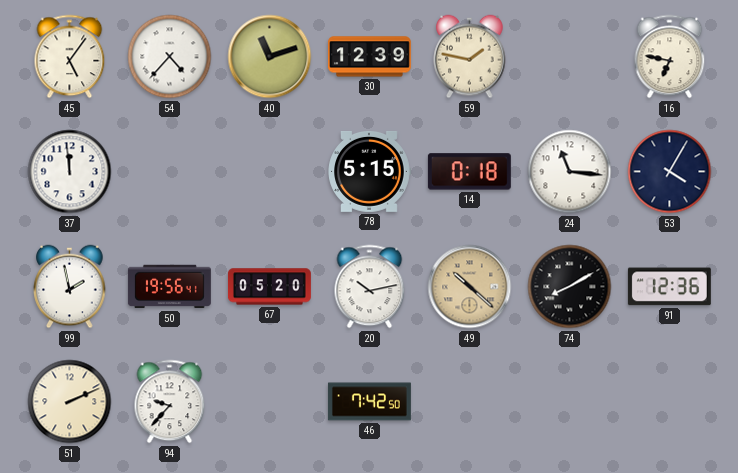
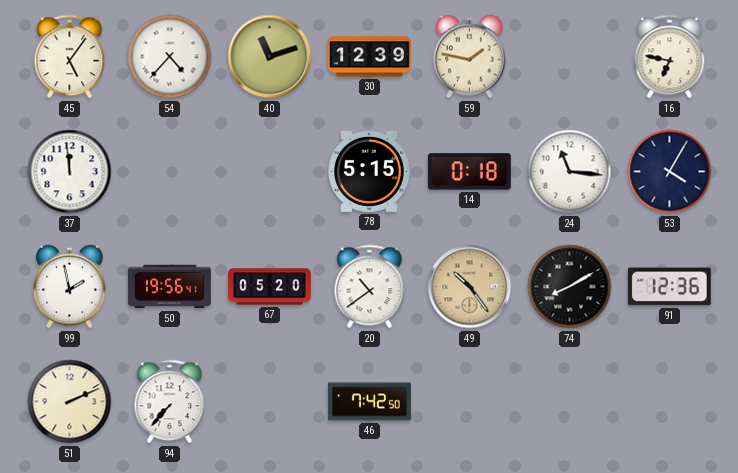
20: 10:13 -> 10:39
49: 10:22 -> 10:24
94: 9:37 -> 7:37
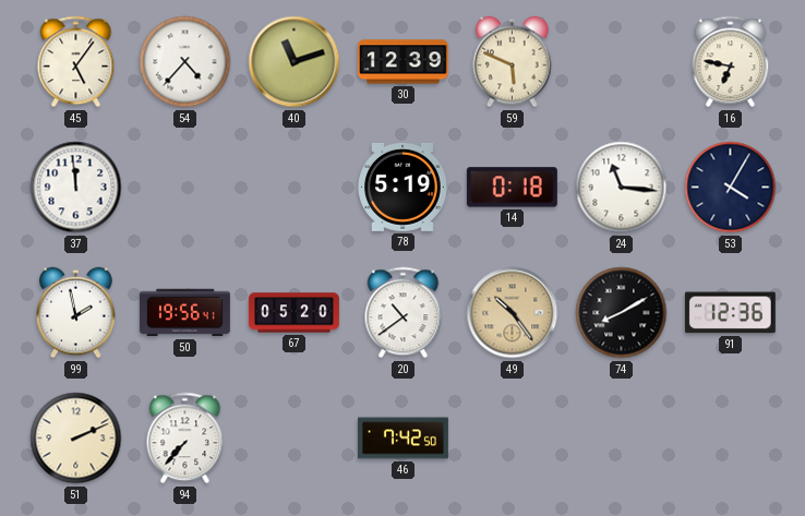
59: 1:47 -> 5:49
78: 5:15 -> 5:19
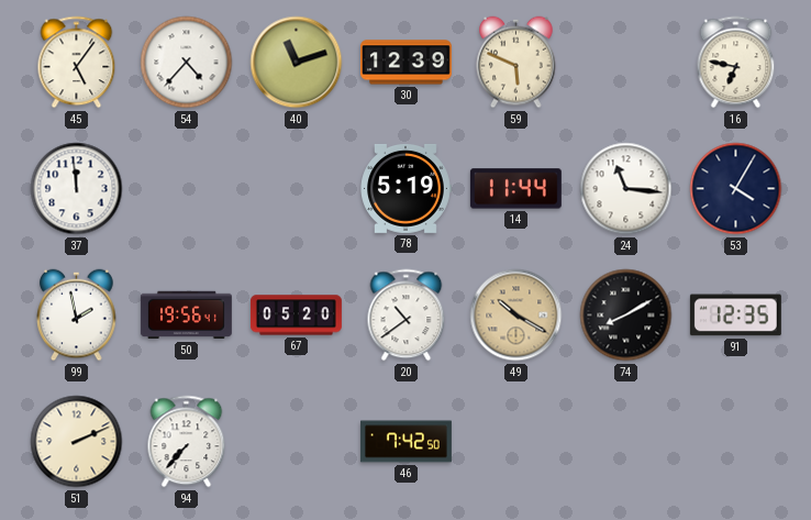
14: 0:18 -> 11:44
49: 10:24 -> 10:20
91: 12:36 -> 12:35
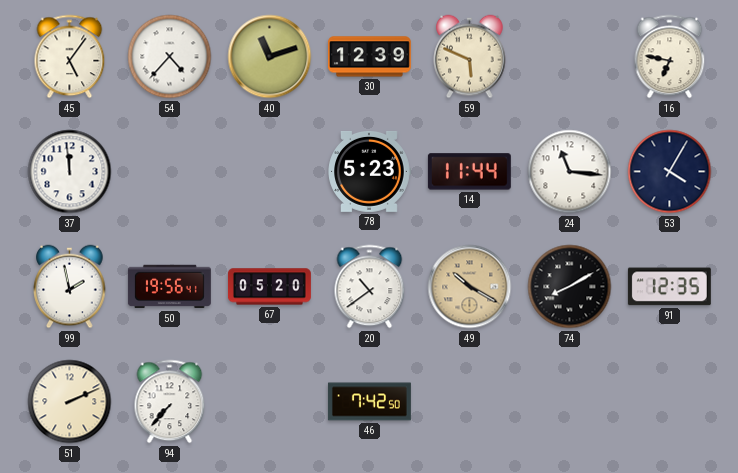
78: 5:19 -> 5:23
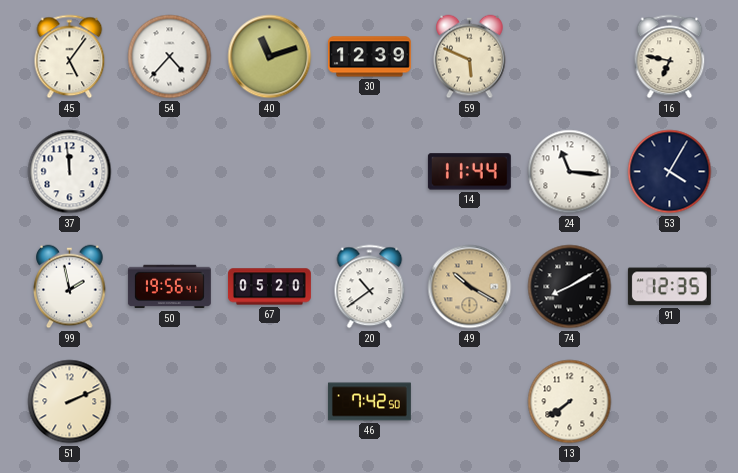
78: 5:23 -> none
94: 7:37 -> none
13: none -> 7:39
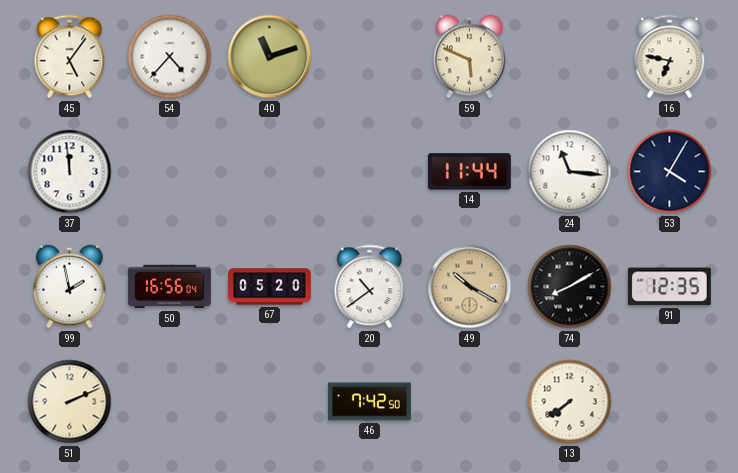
30: 12:39 -> none
50: 19:56 -> 16:56
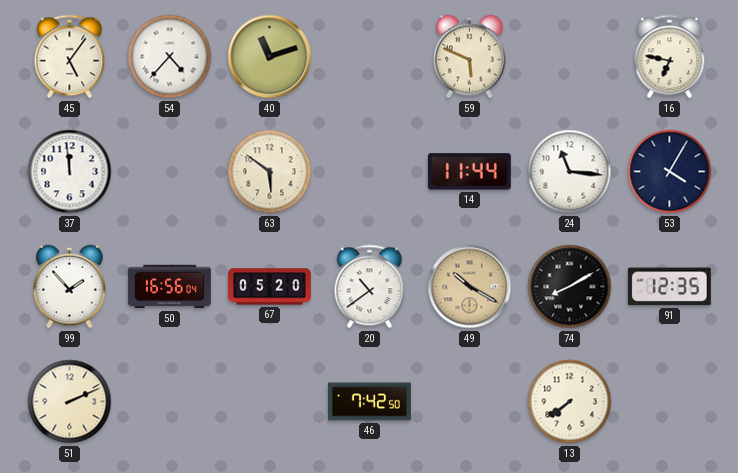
63: none -> 5:51
99: 1:58 -> 1:53
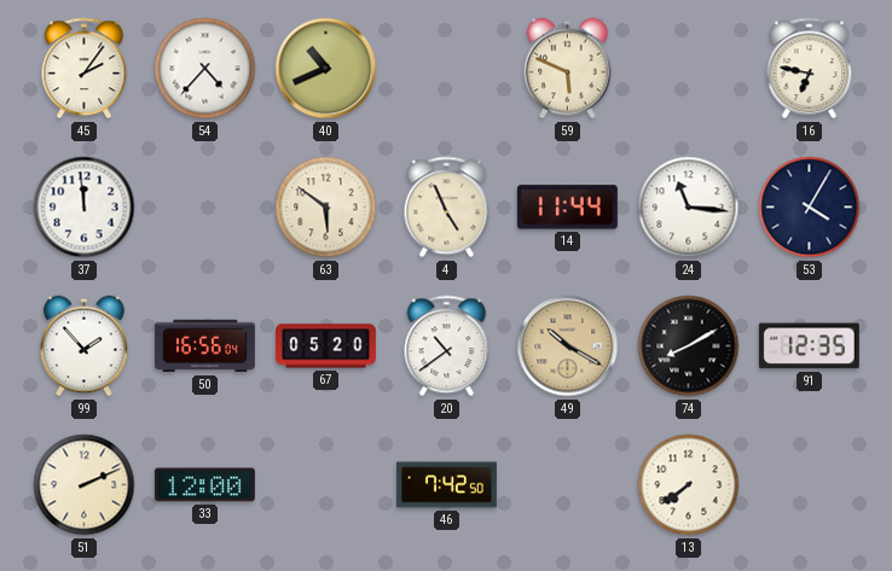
45: 5:06 -> 2:06
40: 11:12 -> 10:41
4: none -> 4:56
33: none -> 12:00
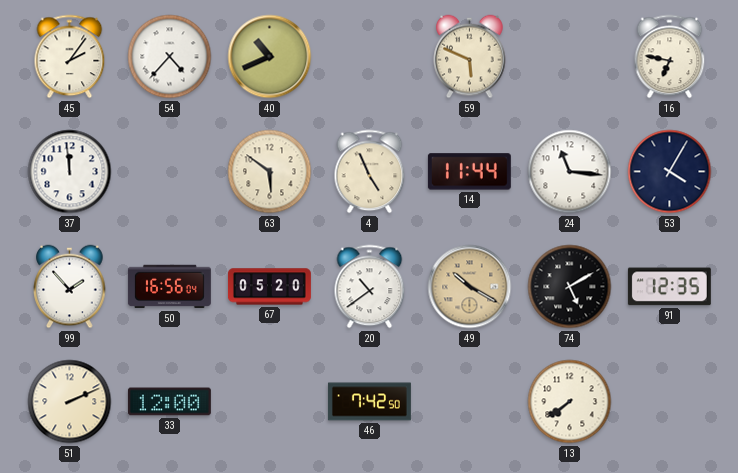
74: 8:10 -> 5:10
